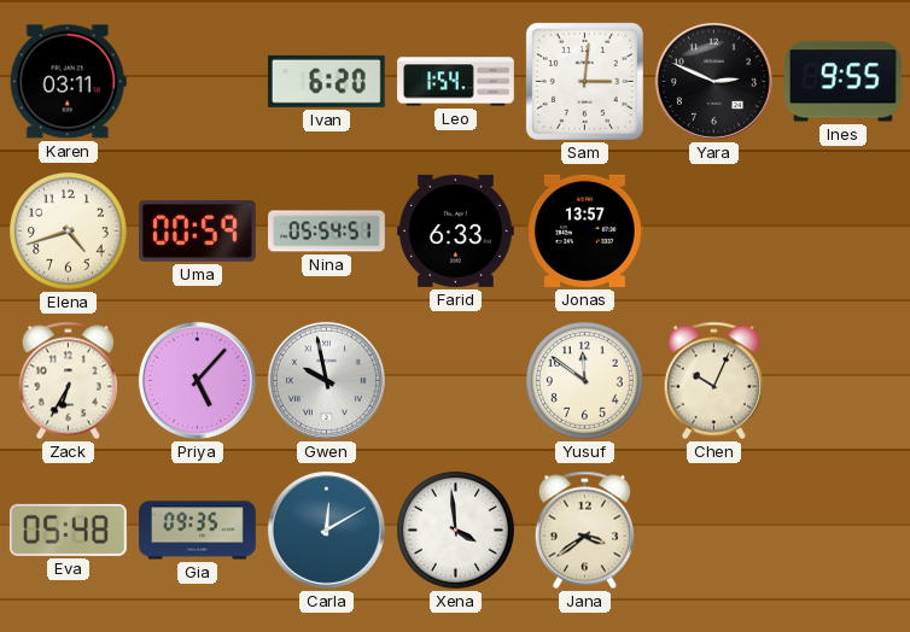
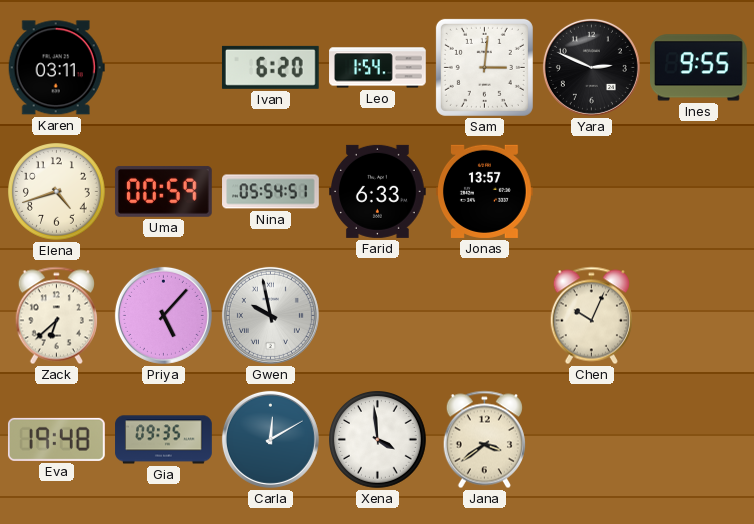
Zack: 6:35 -> 6:38
Yusuf: 11:51 -> none
Eva: 05:48 -> 19:48
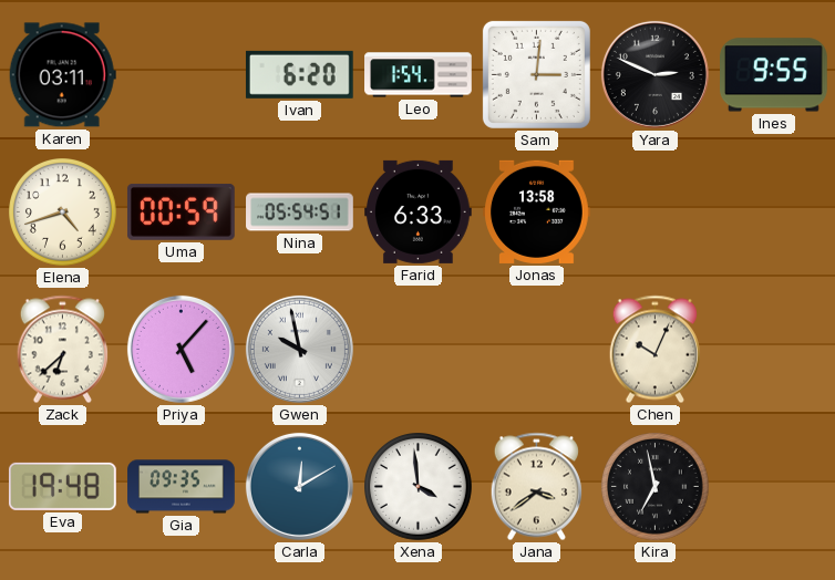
Jonas: 13:57 -> 13:58
Kira: none -> 6:58
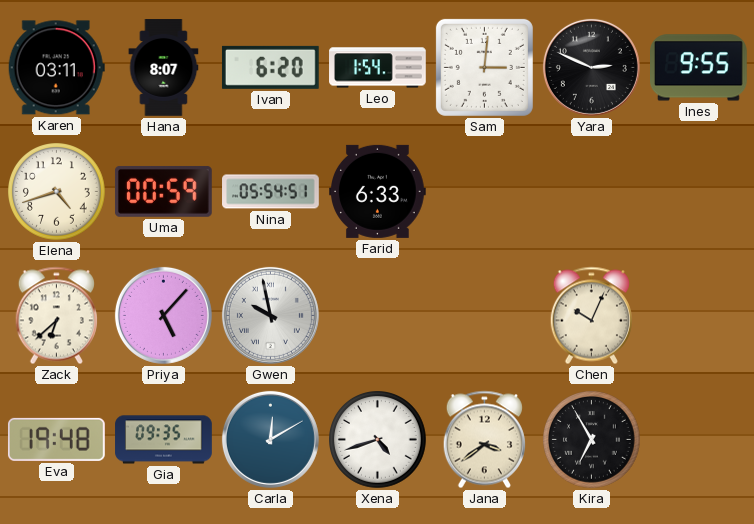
Hana: none -> 8:07
Jonas: 13:58 -> none
Xena: 3:59 -> 4:42
Kira: 6:58 -> 6:55
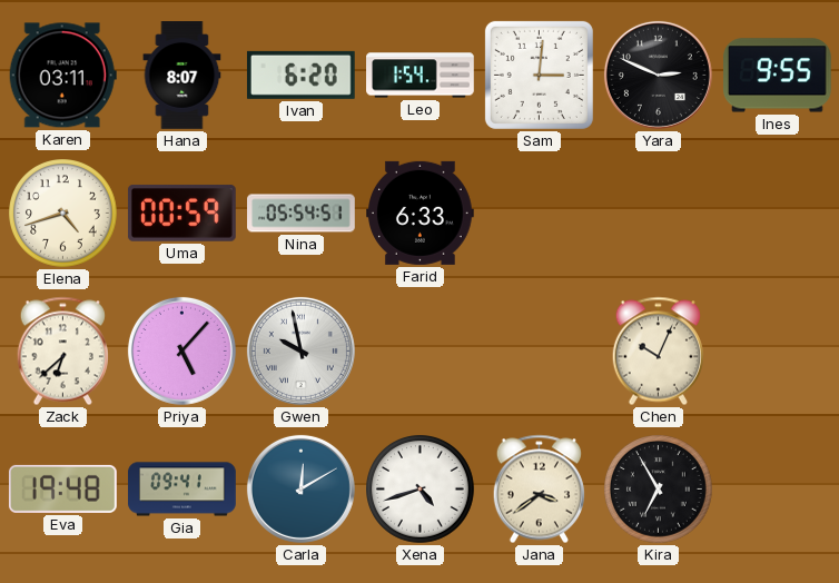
Gia: 09:35 -> 09:41
